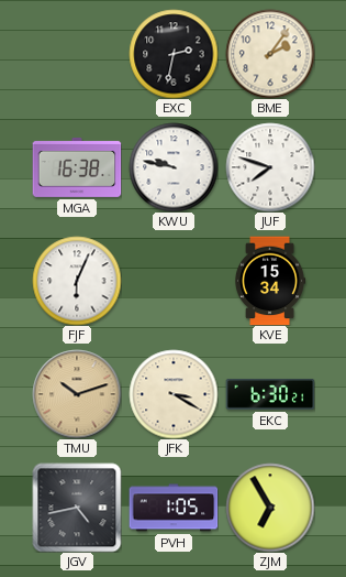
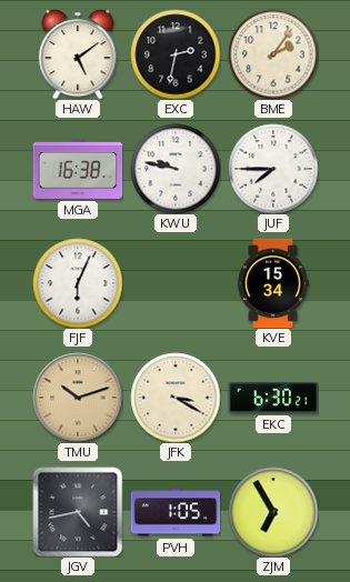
HAW: none -> 5:09
JUF: 7:48 -> 7:45
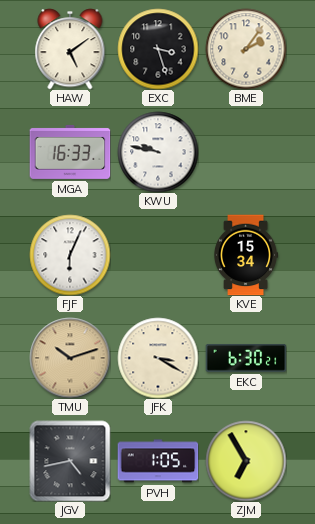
EXC: 2:32 -> 3:27
MGA: 16:38 -> 16:33
JUF: 7:45 -> none
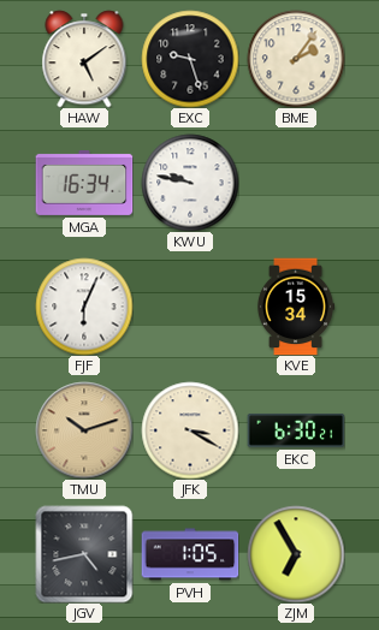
EXC: 3:27 -> 9:27
MGA: 16:33 -> 16:34
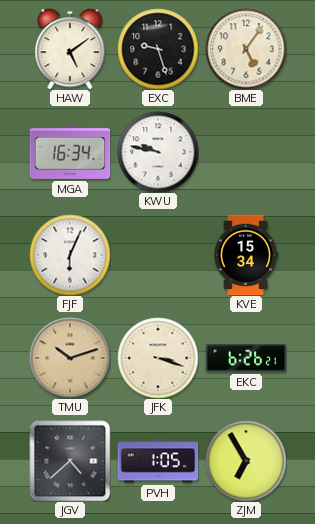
BME: 2:06 -> 5:06
JFK: 3:20 -> 3:18
EKC: 6:30 -> 6:26
JGV: 4:43 -> 4:38
